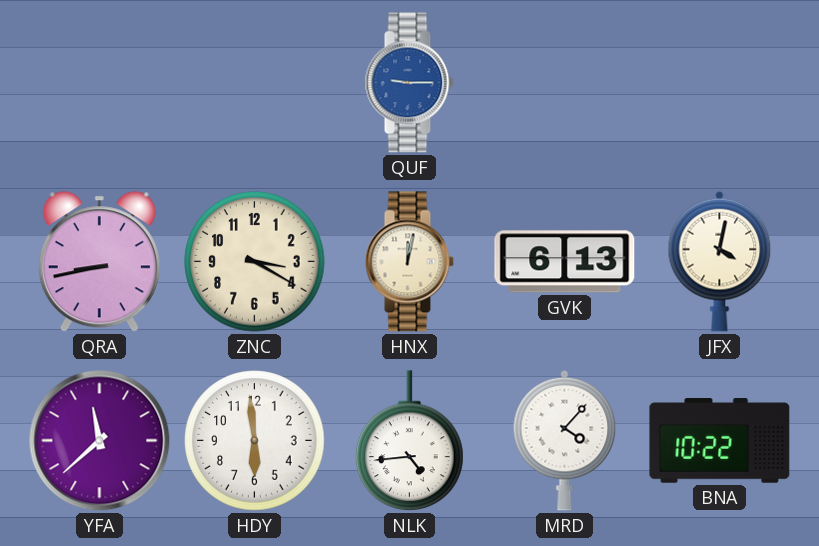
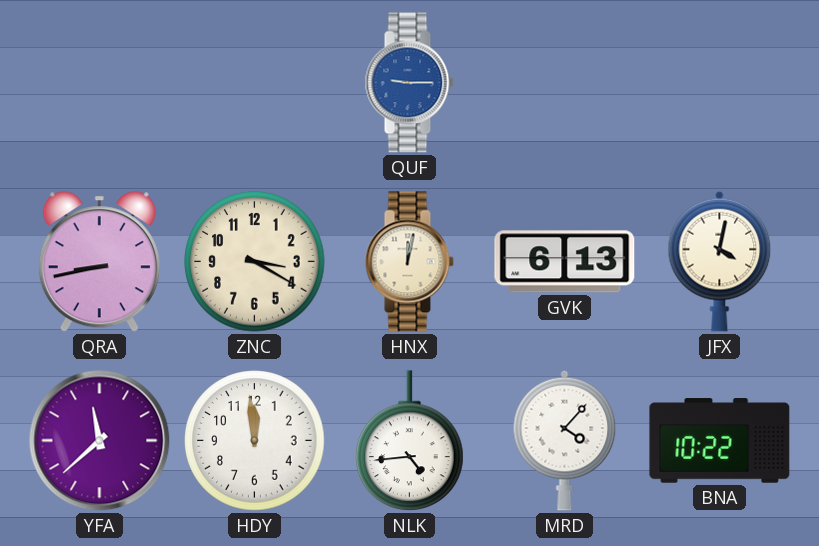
HDY: 5:59 -> 11:59
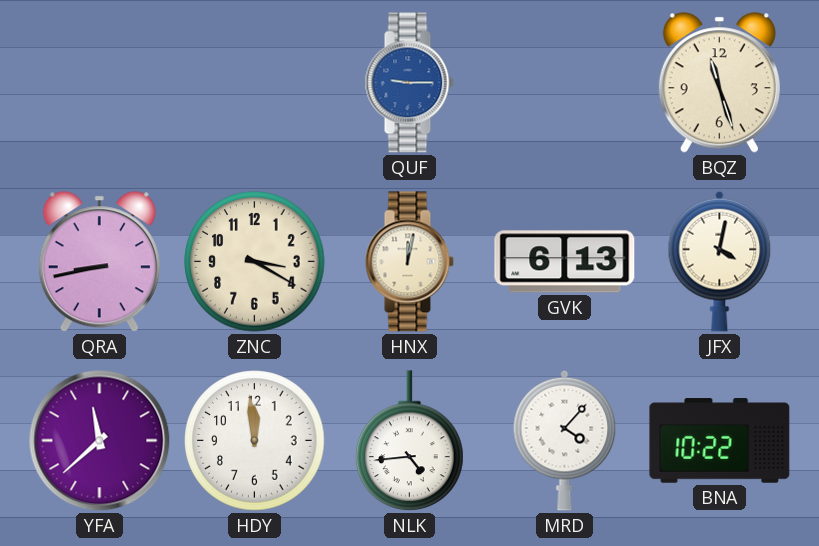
BQZ: none -> 11:27
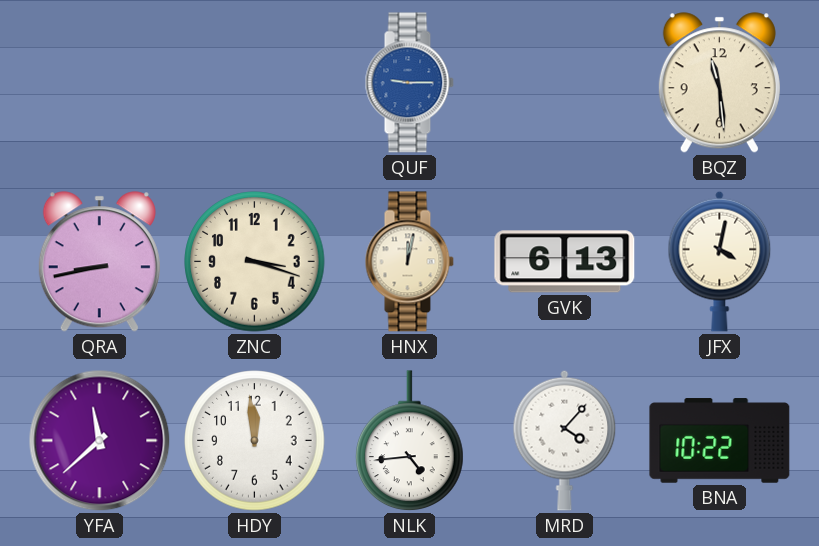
BQZ: 11:27 -> 11:29
ZNC: 3:20 -> 3:18
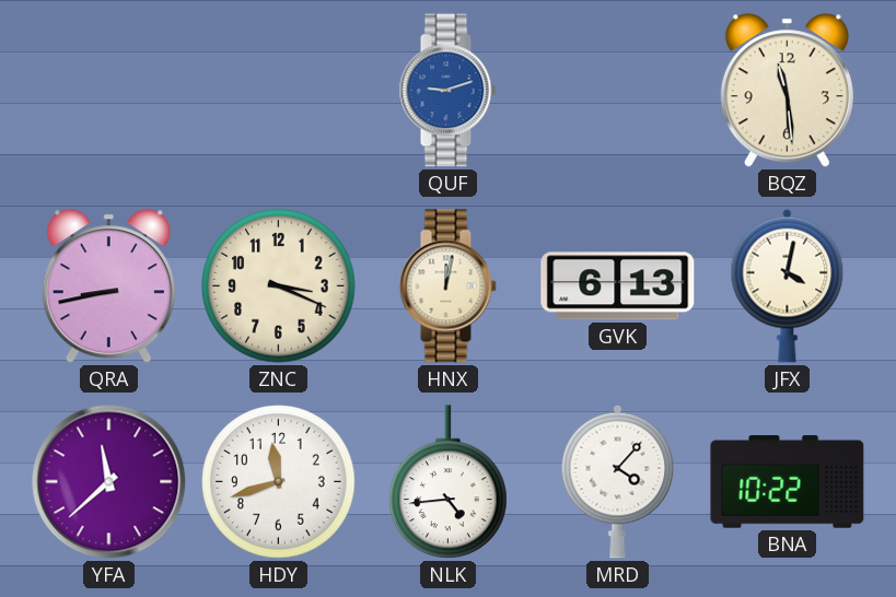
QUF: 9:15 -> 9:12
ZNC: 3:18 -> 3:19
HDY: 11:59 -> 11:42
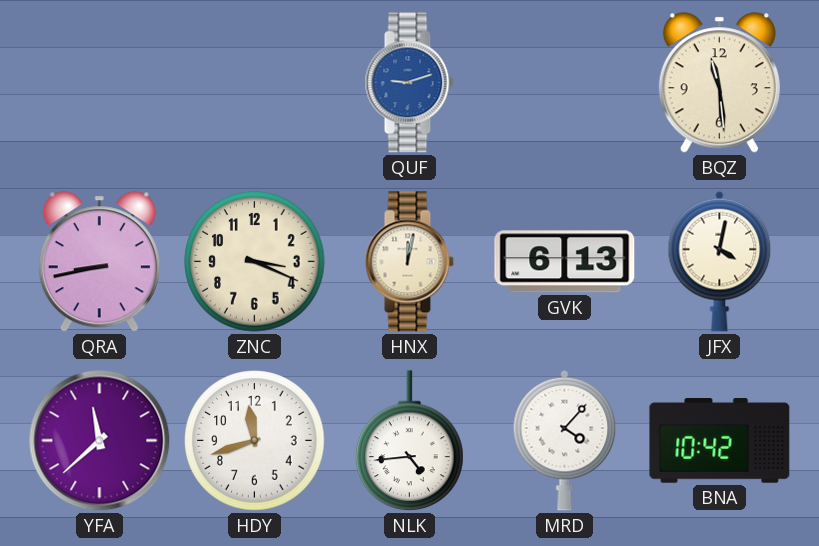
BNA: 10:22 -> 10:42
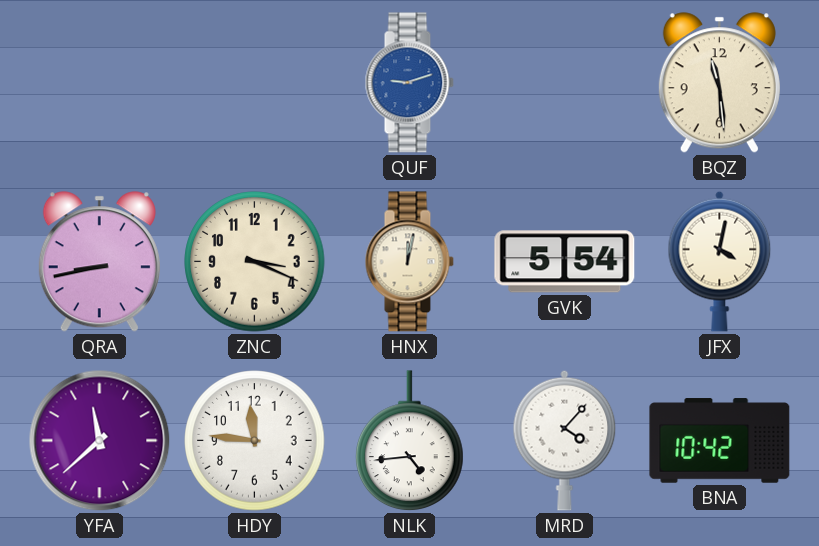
GVK: 6:13 -> 5:54
HDY: 11:42 -> 11:46
